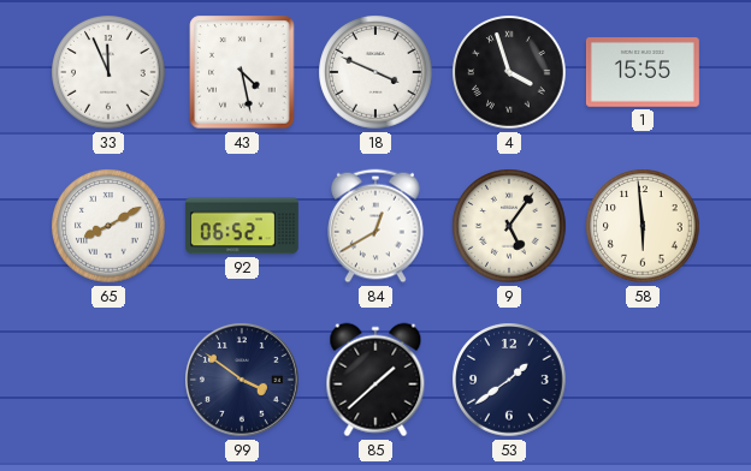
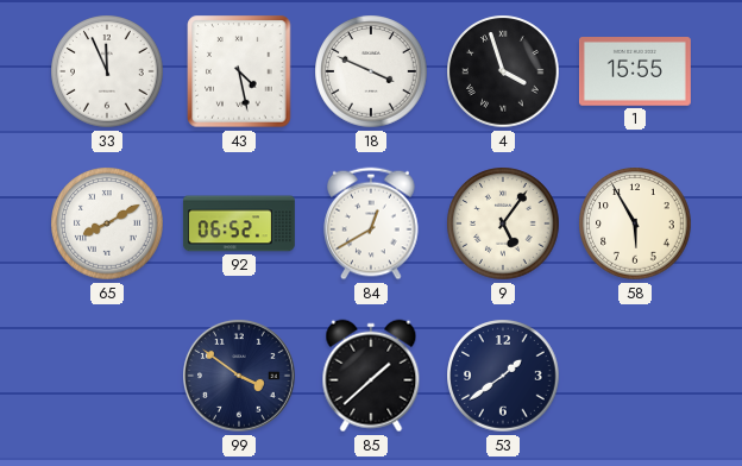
58: 5:59 -> 5:55
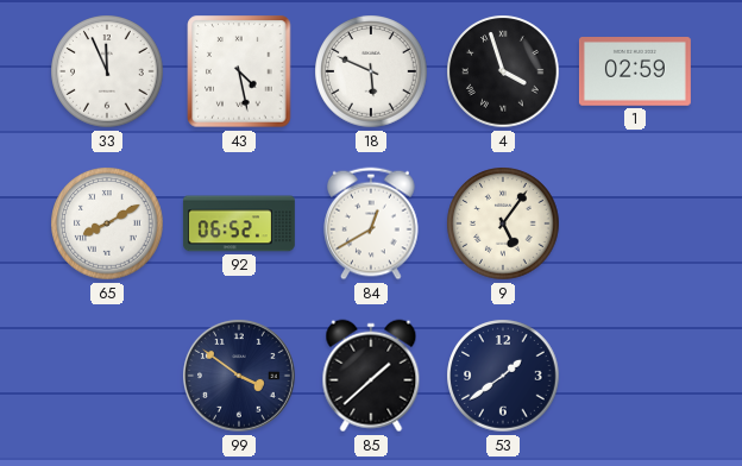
18: 3:49 -> 5:49
1: 15:55 -> 02:59
58: 5:55 -> none
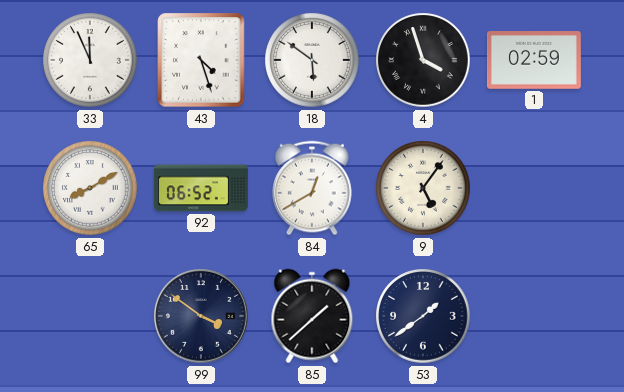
43: 4:28 -> 4:27
18: 5:49 -> 5:51
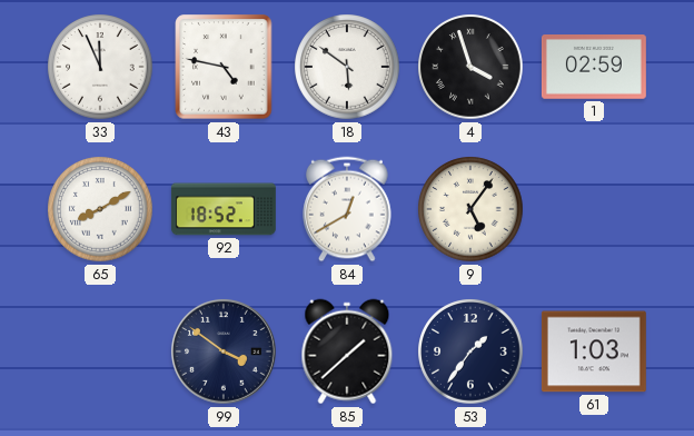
43: 4:27 -> 4:47
92: 06:52 -> 18:52
53: 1:39 -> 1:36
61: none -> 1:03
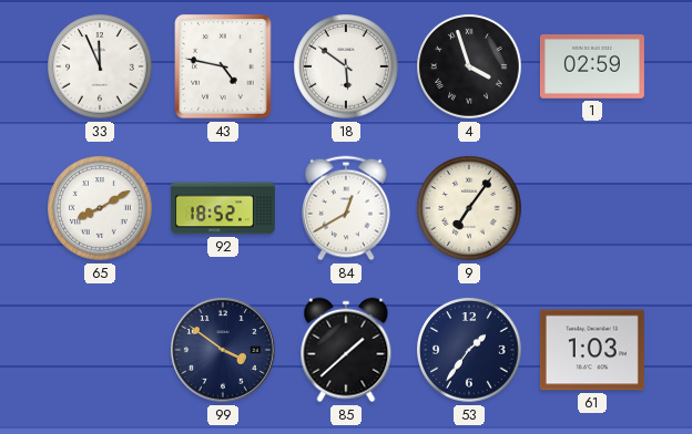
9: 5:06 -> 7:06
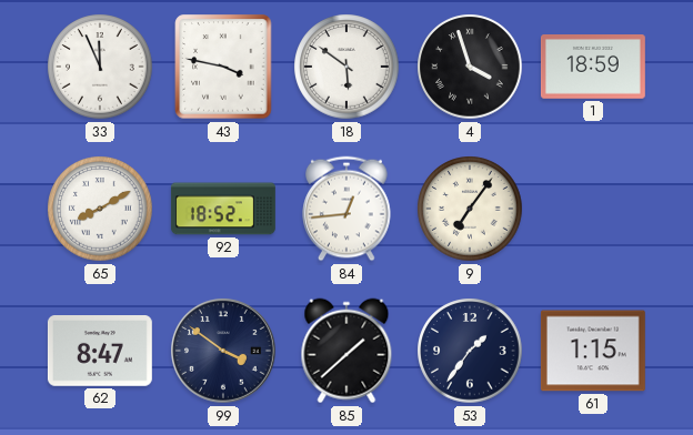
43: 4:47 -> 3:47
1: 02:59 -> 18:59
84: 12:40 -> 12:44
62: none -> 8:47
61: 1:03 -> 1:15
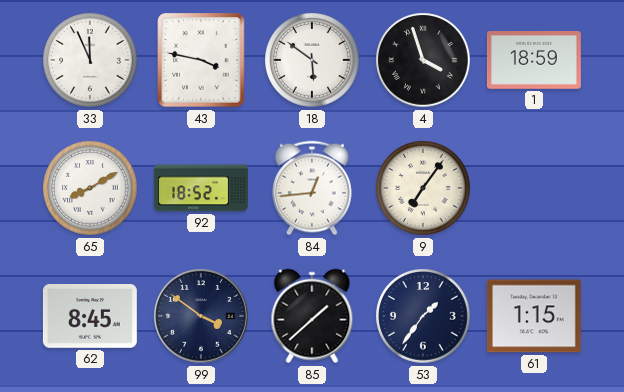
62: 8:47 -> 8:45
